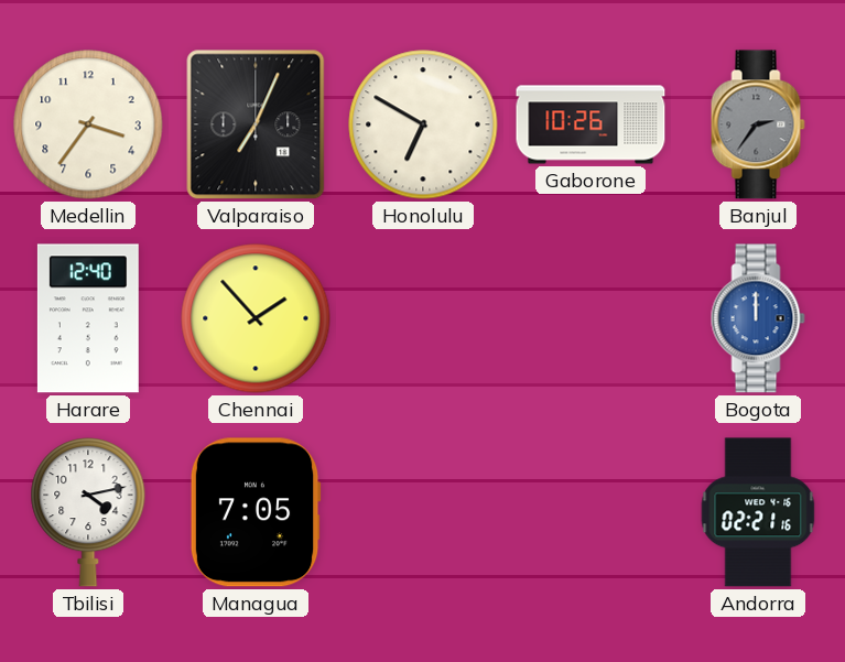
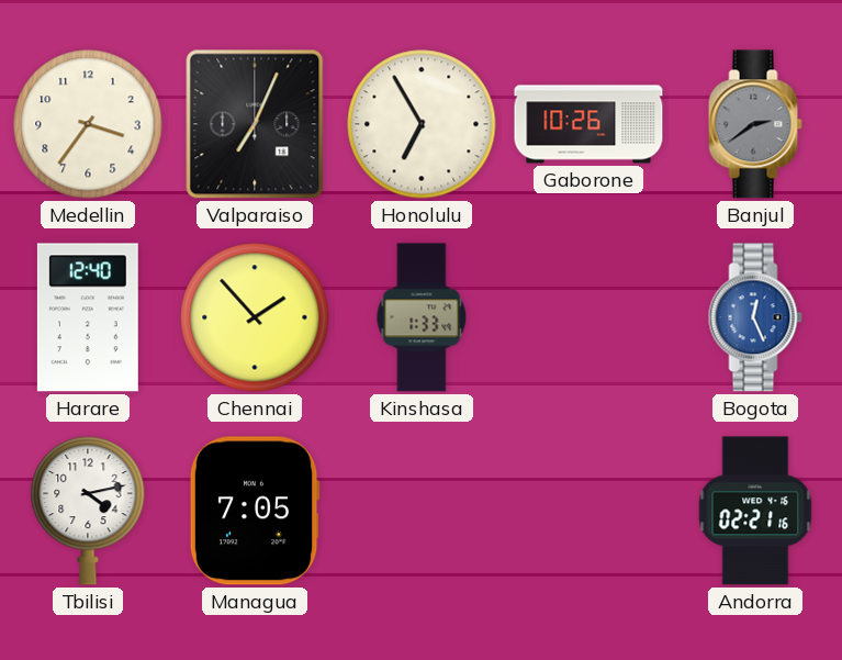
Honolulu: 6:50 -> 6:55
Banjul: 2:36 -> 2:39
Kinshasa: none -> 1:33
Bogota: 12:00 -> 12:26
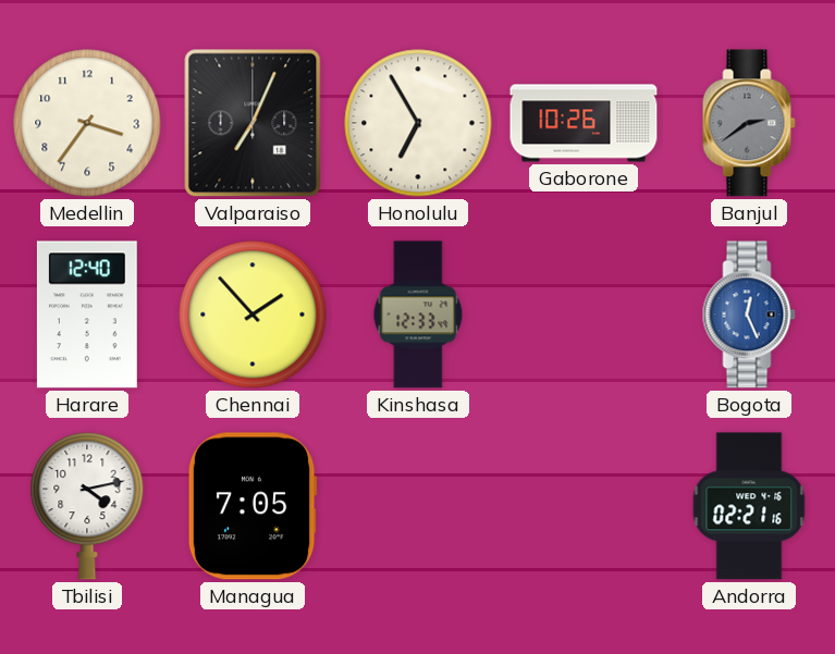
Kinshasa: 1:33 -> 12:33
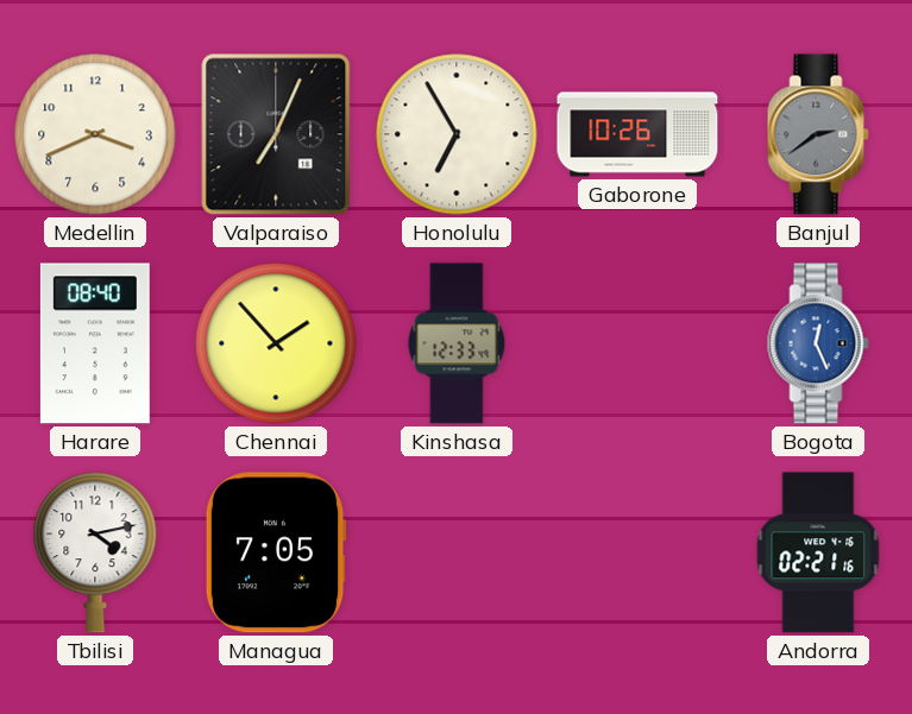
Medellin: 3:36 -> 3:41
Harare: 12:40 -> 08:40
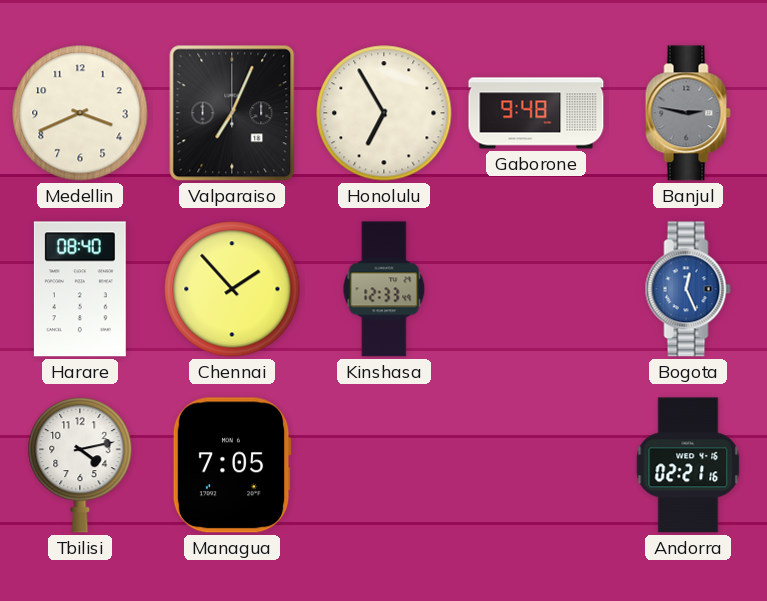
Gaborone: 10:26 -> 9:48
Banjul: 2:39 -> 2:47
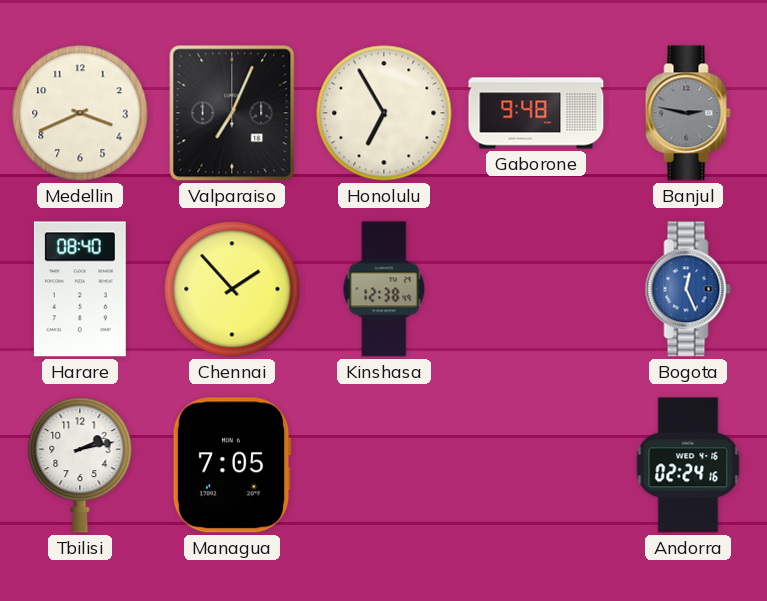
Kinshasa: 12:33 -> 12:38
Tbilisi: 4:13 -> 2:13
Andorra: 02:21 -> 02:24
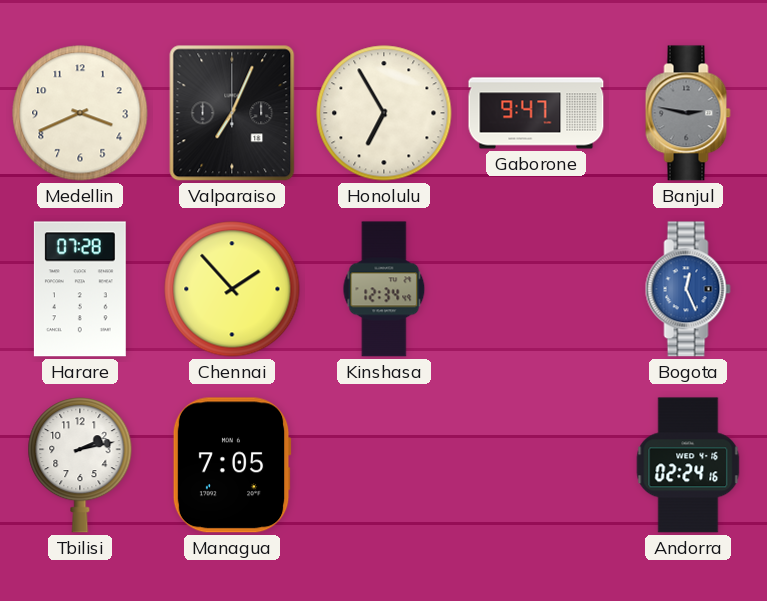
Gaborone: 9:48 -> 9:47
Harare: 08:40 -> 07:28
Kinshasa: 12:38 -> 12:34
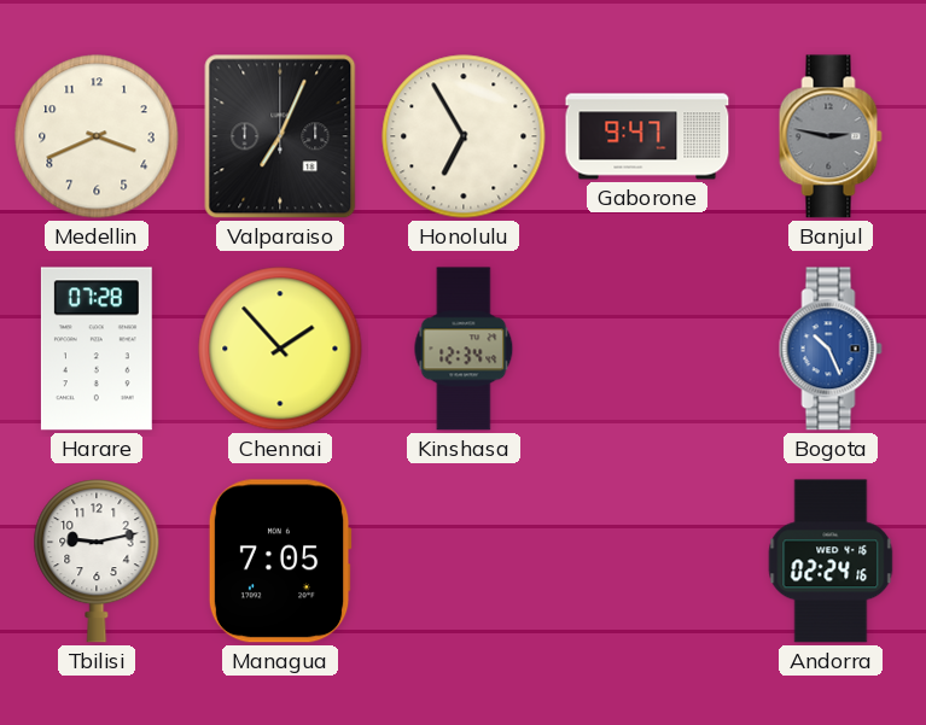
Bogota: 12:26 -> 10:26
Tbilisi: 2:13 -> 9:13
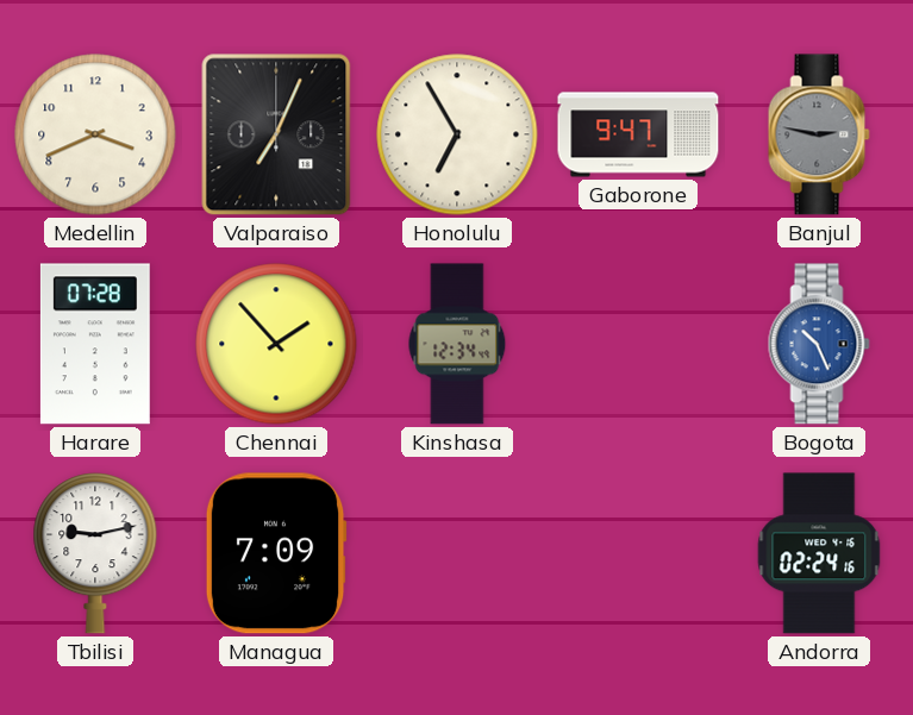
Managua: 7:05 -> 7:09
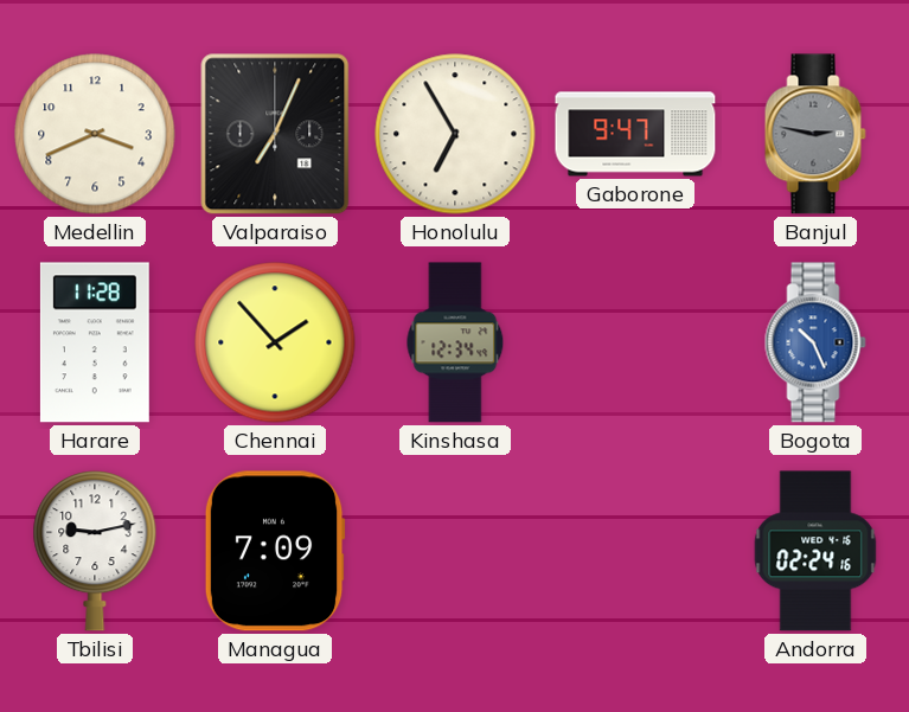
Harare: 07:28 -> 11:28
